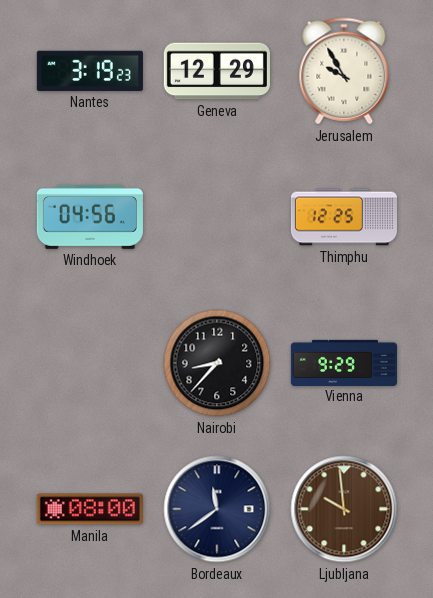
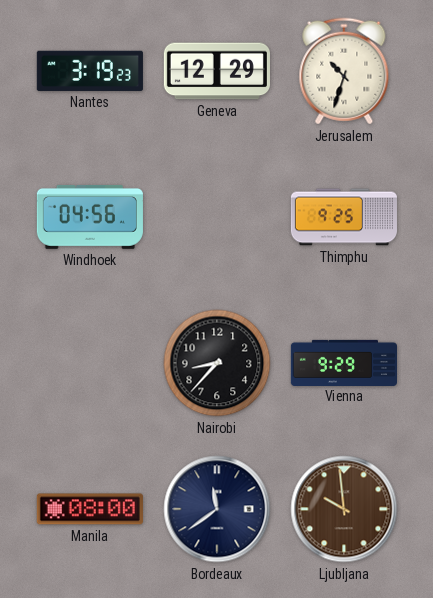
Jerusalem: 9:55 -> 10:33
Thimphu: 12:25 -> 9:25
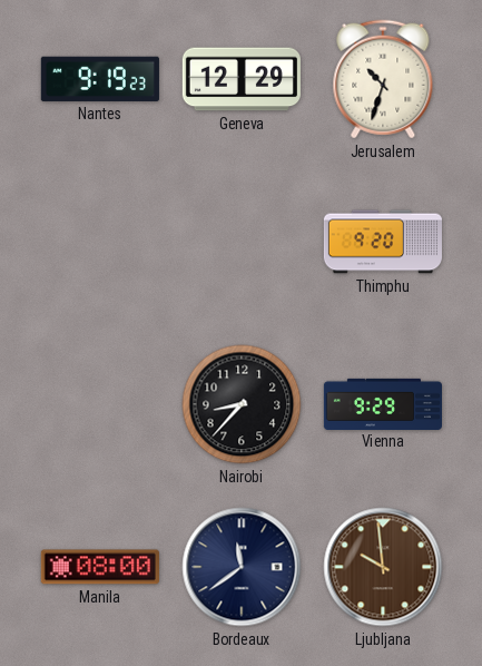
Nantes: 3:19 -> 9:19
Windhoek: 04:56 -> none
Thimphu: 9:25 -> 9:20
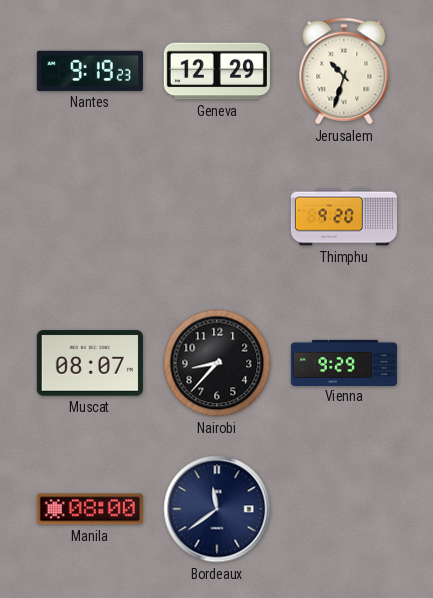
Muscat: none -> 08:07
Ljubljana: 9:59 -> none
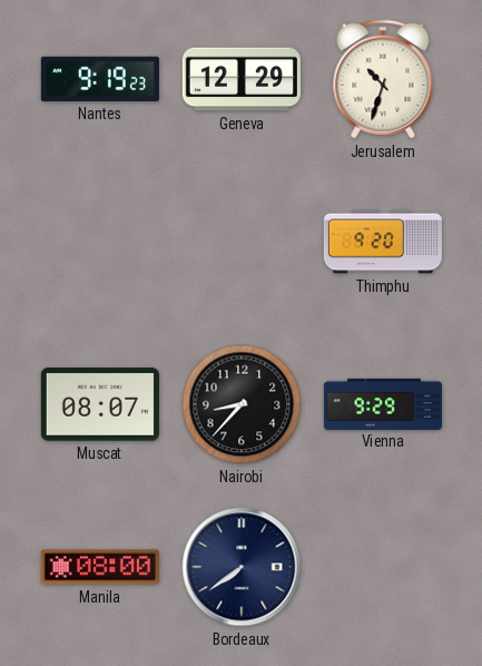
Bordeaux: 11:39 -> 7:39
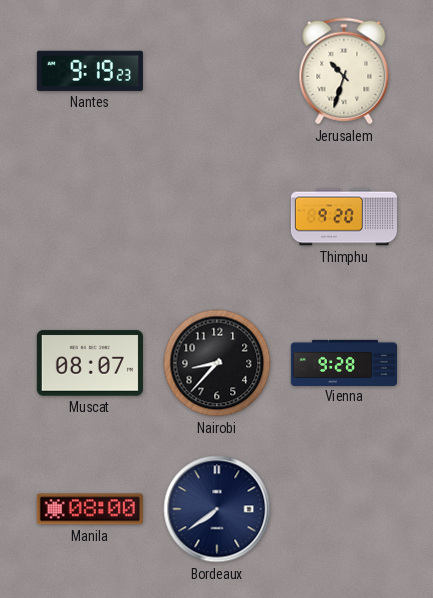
Geneva: 12:29 -> none
Vienna: 9:29 -> 9:28
